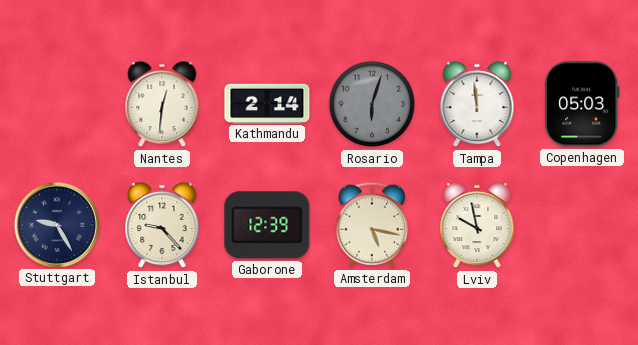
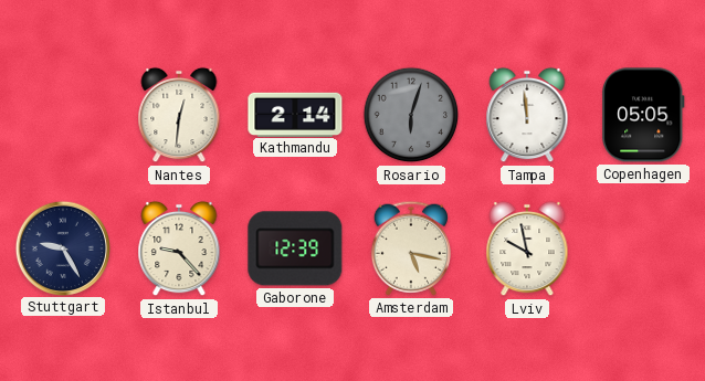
Copenhagen: 05:03 -> 05:05
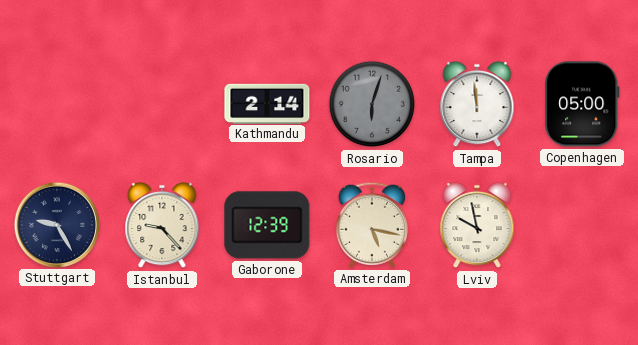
Nantes: 12:31 -> none
Copenhagen: 05:05 -> 05:00
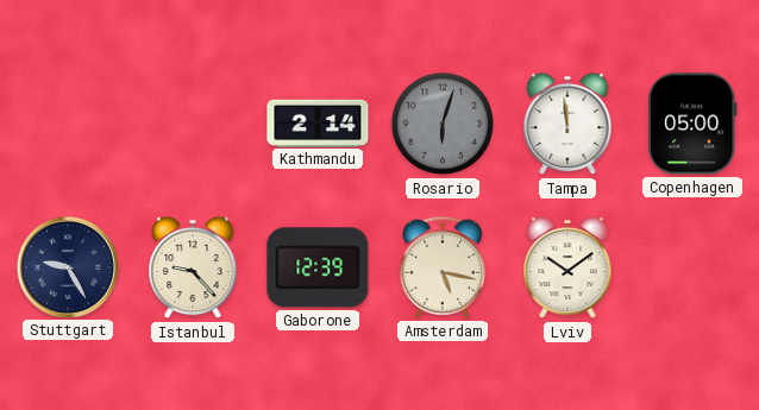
Lviv: 9:58 -> 10:09
